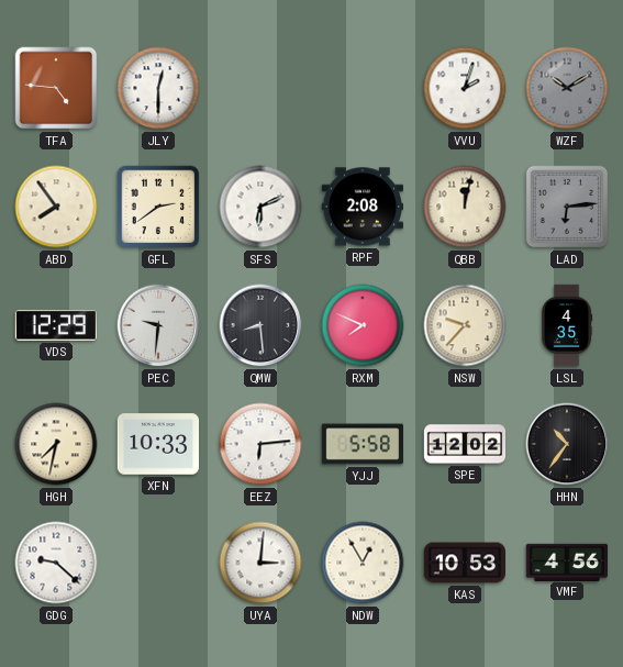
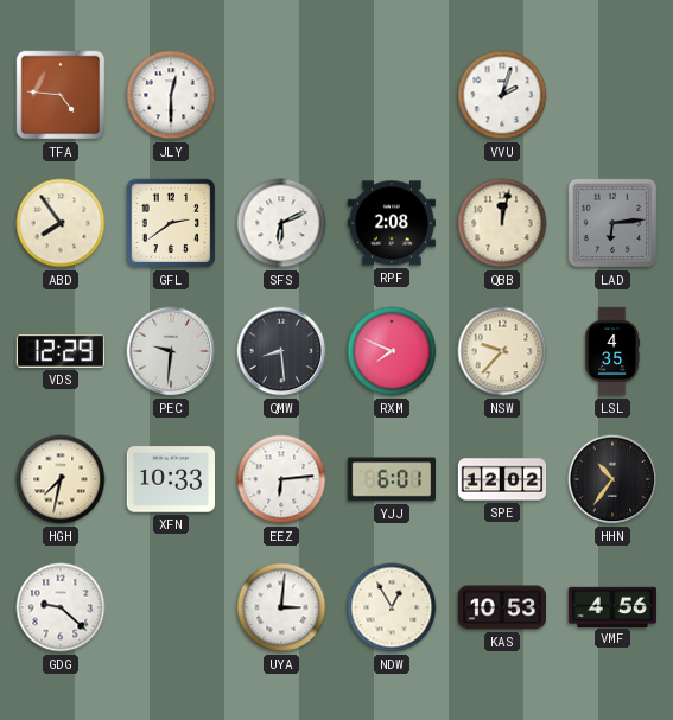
WZF: 10:10 -> none
YJJ: 5:58 -> 6:01
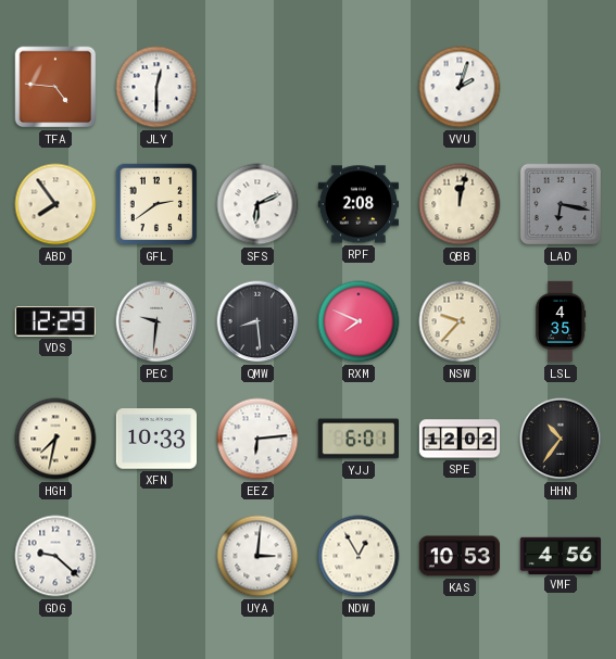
LAD: 6:14 -> 6:17
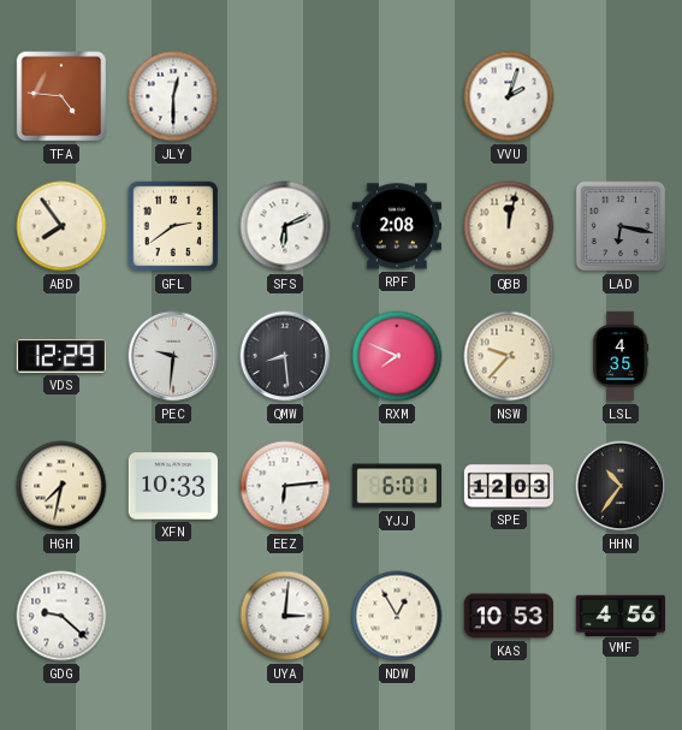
SPE: 12:02 -> 12:03
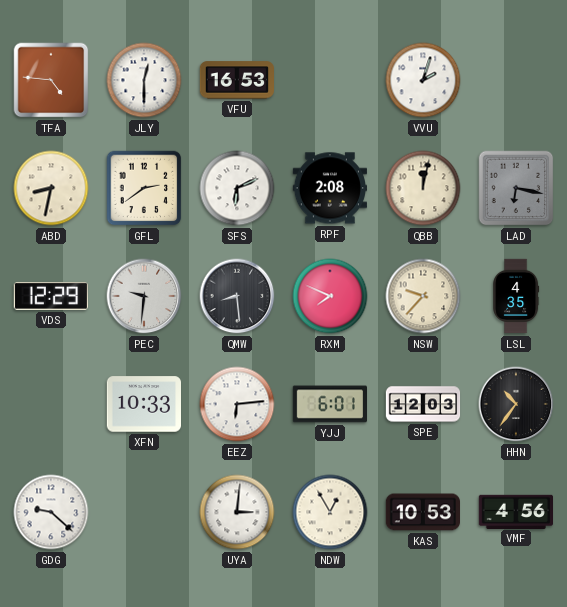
VFU: none -> 16:53
ABD: 7:54 -> 8:32
HGH: 7:32 -> none
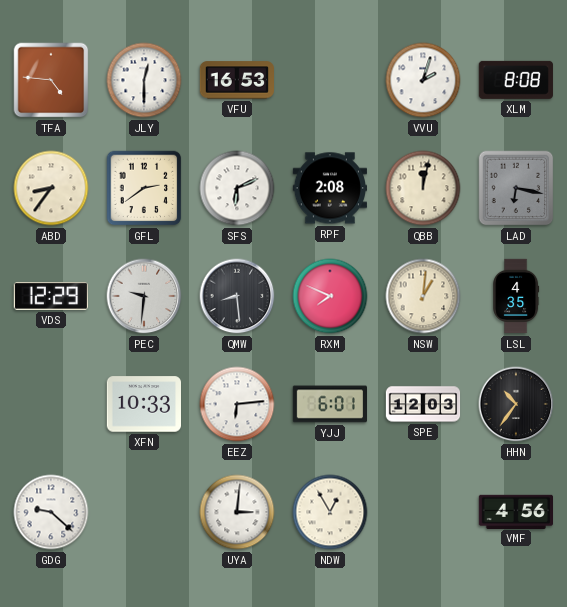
XLM: none -> 8:08
ABD: 8:32 -> 8:36
NSW: 9:37 -> 1:01
KAS: 10:53 -> none
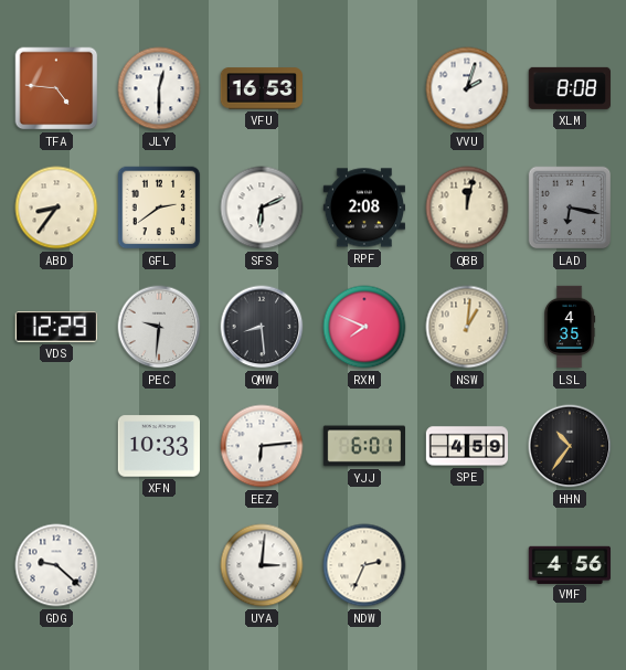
SPE: 12:03 -> 4:59
NDW: 12:55 -> 2:34
